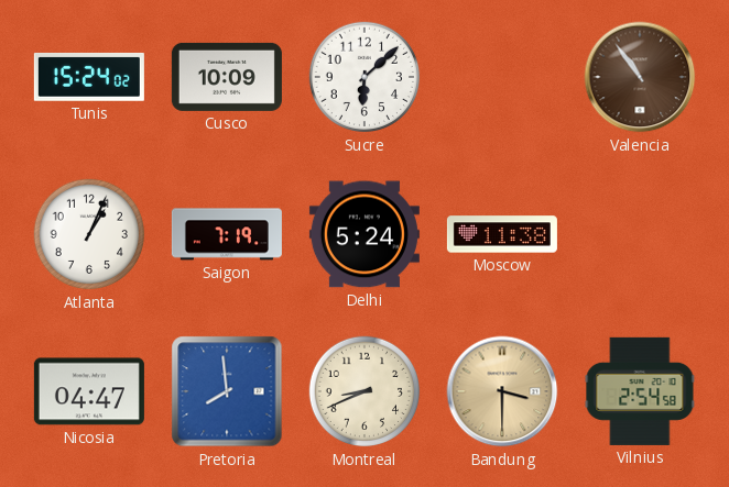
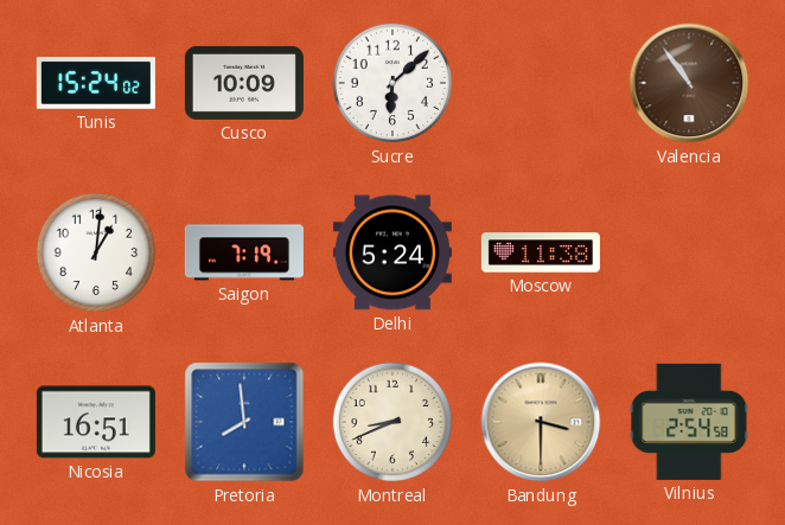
Atlanta: 1:04 -> 1:01
Nicosia: 04:47 -> 16:51
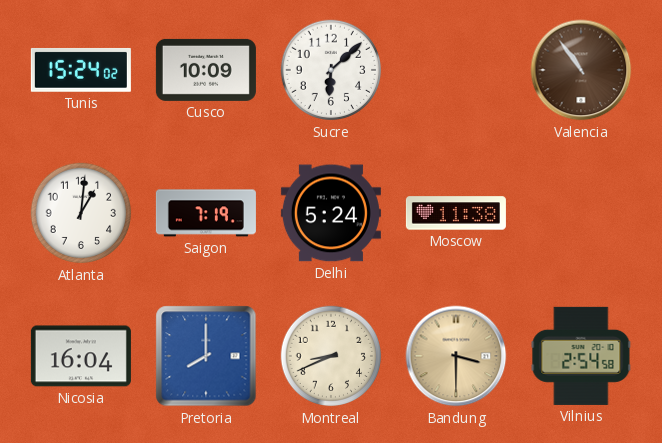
Nicosia: 16:51 -> 16:04
Pretoria: 7:59 -> 8:00
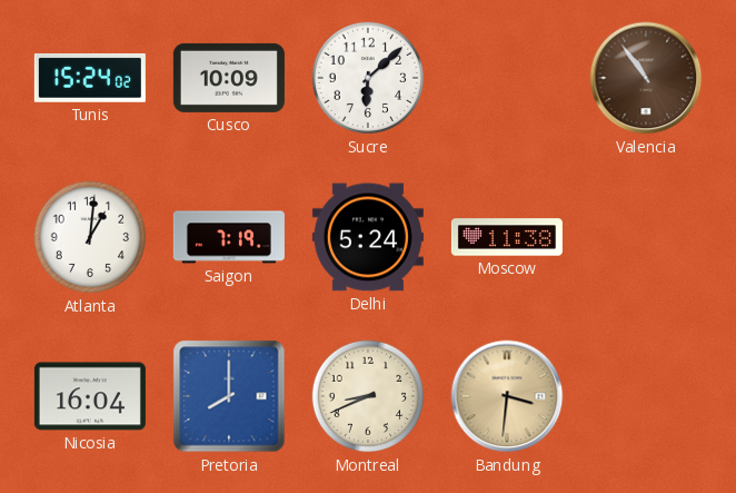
Bandung: 3:30 -> 3:31
Vilnius: 2:54 -> none
